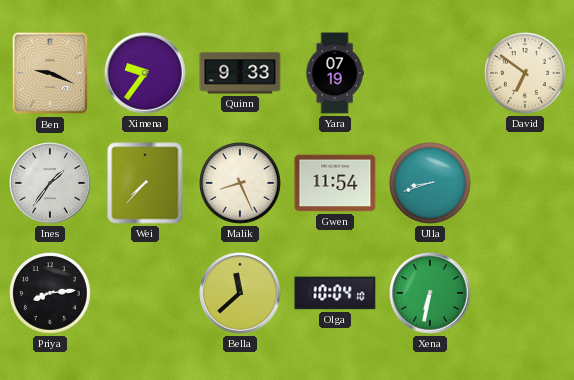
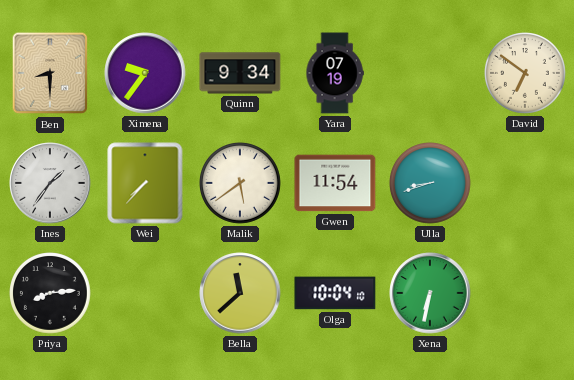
Ben: 9:19 -> 8:30
Quinn: 9:33 -> 9:34
Malik: 8:26 -> 5:39
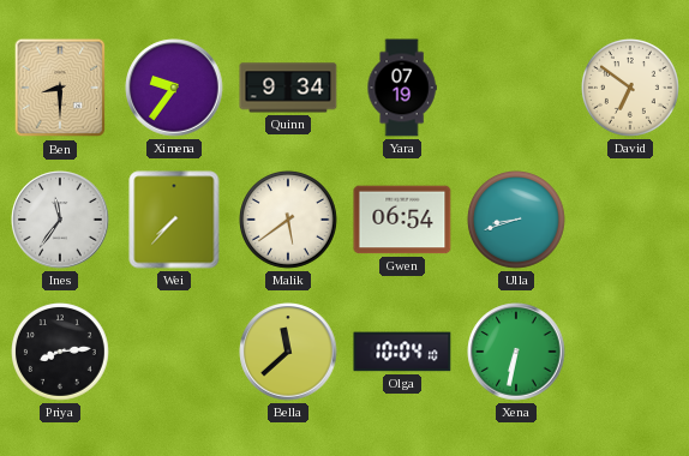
Ines: 1:36 -> 11:36
Gwen: 11:54 -> 06:54
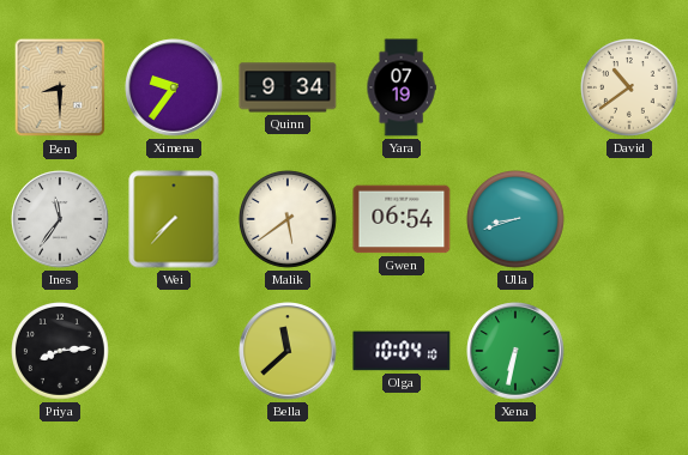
David: 6:51 -> 10:39
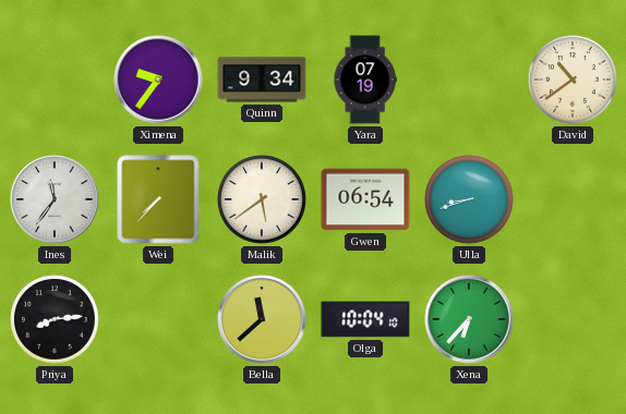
Ben: 8:30 -> none
Xena: 6:32 -> 6:37
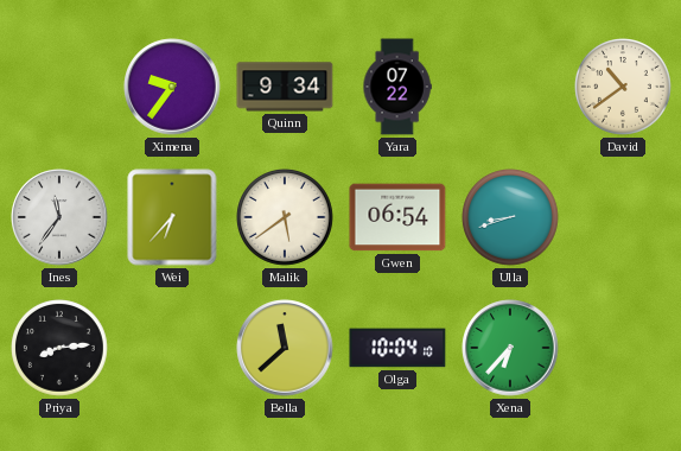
Yara: 07:19 -> 07:22
Wei: 7:37 -> 6:37
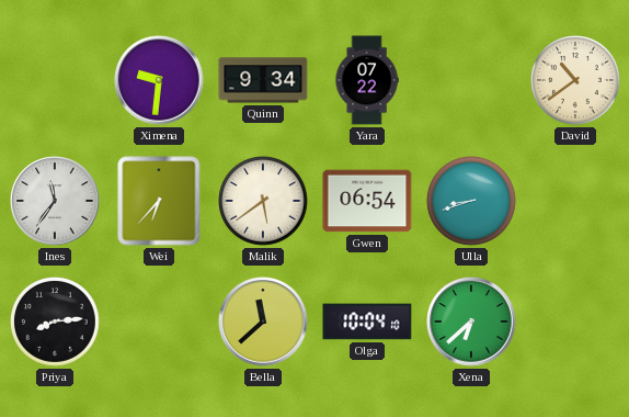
Ximena: 9:36 -> 9:31
Xena: 6:37 -> 6:38
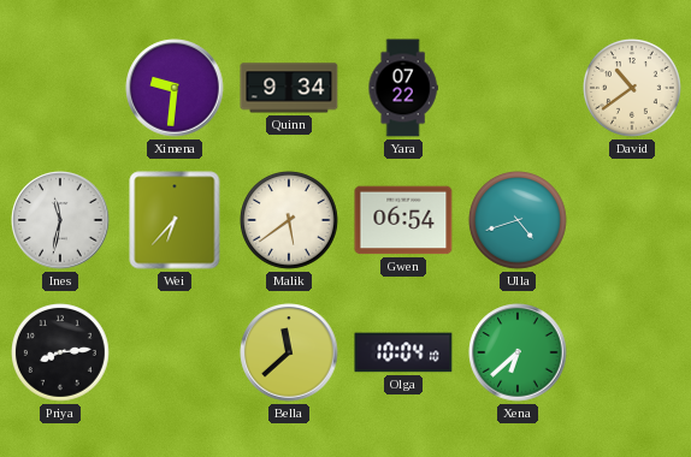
Ines: 11:36 -> 11:32
Ulla: 8:42 -> 4:42
